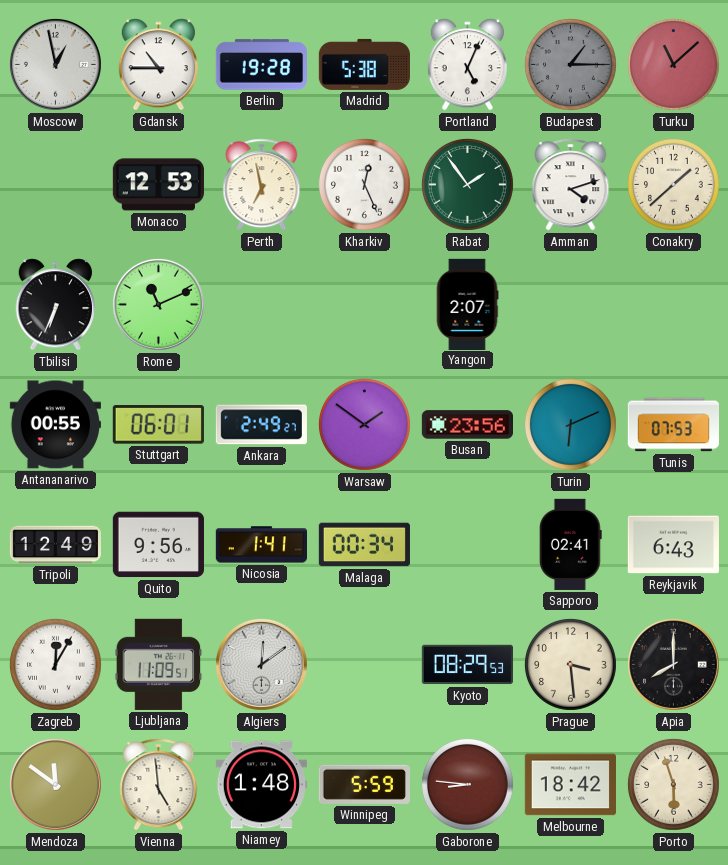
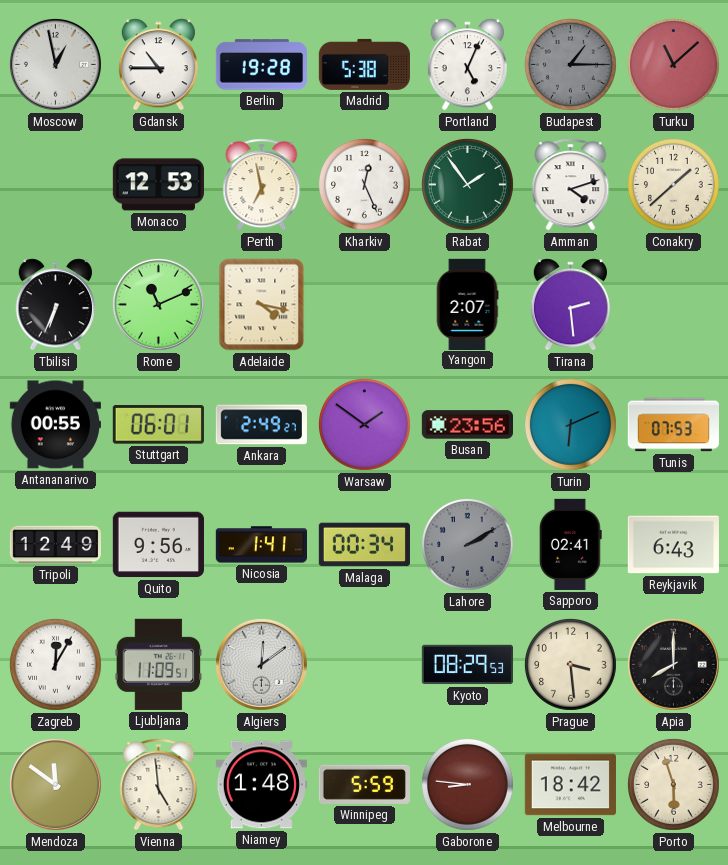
Adelaide: none -> 4:17
Tirana: none -> 2:29
Lahore: none -> 2:10
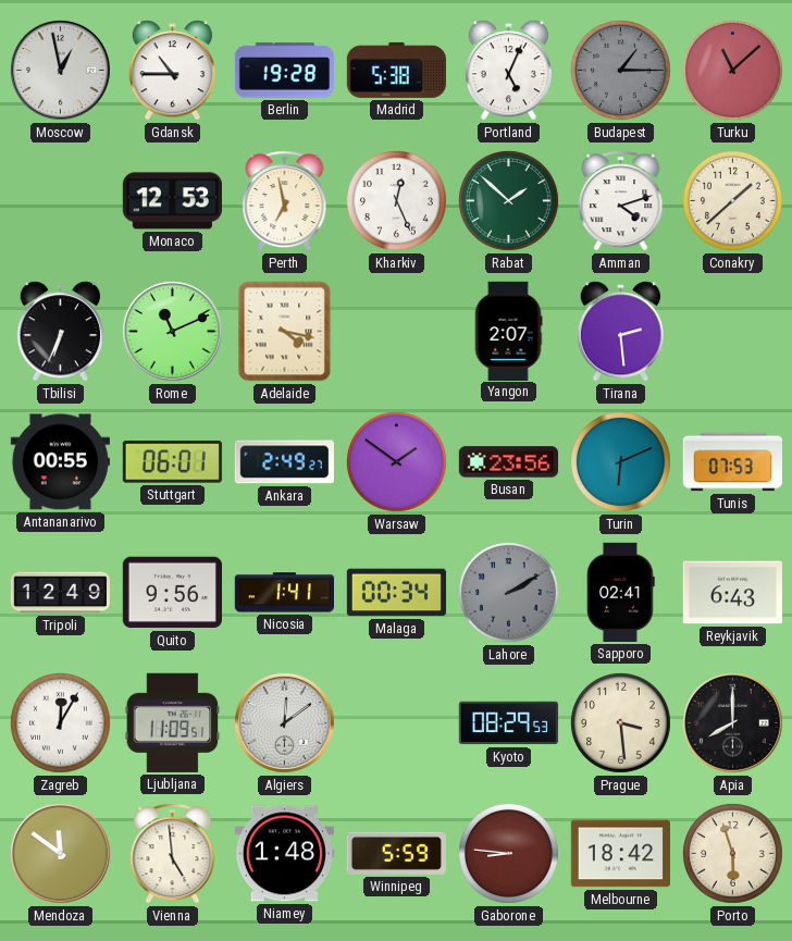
Rabat: 1:54 -> 1:52
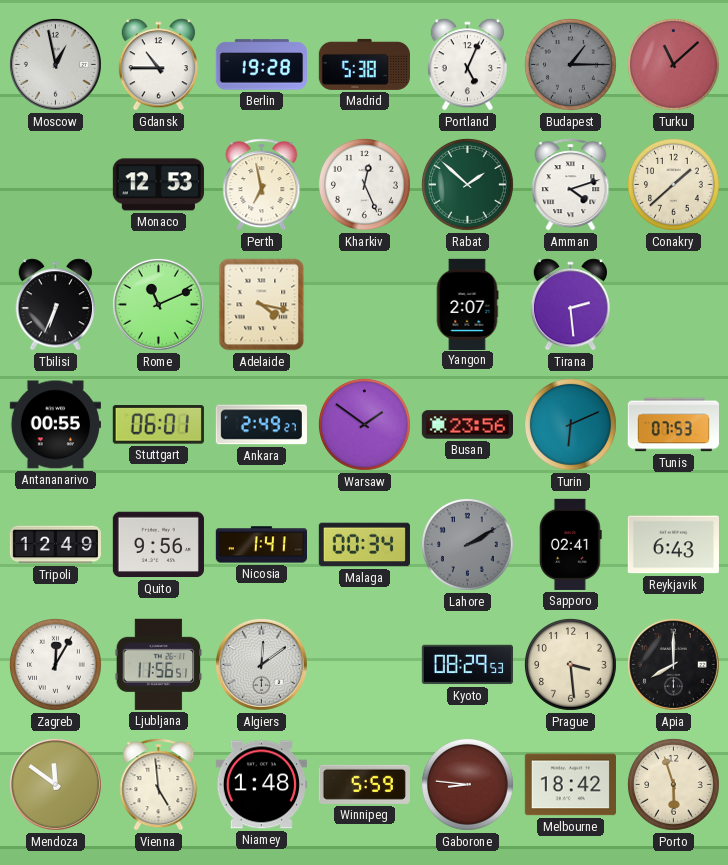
Ljubljana: 11:09 -> 11:56
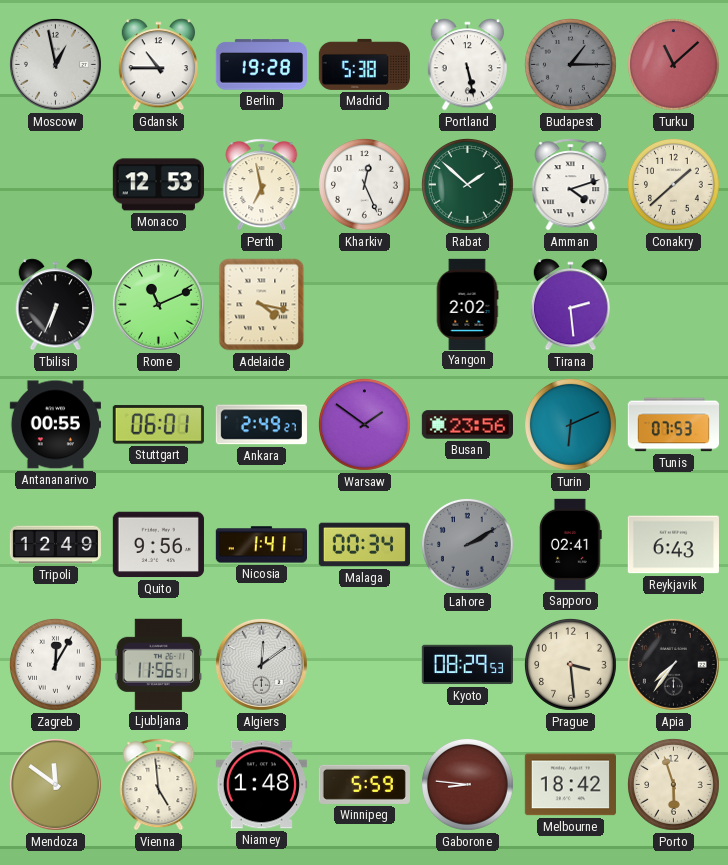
Portland: 5:04 -> 5:28
Yangon: 2:07 -> 2:02
Apia: 8:00 -> 7:36
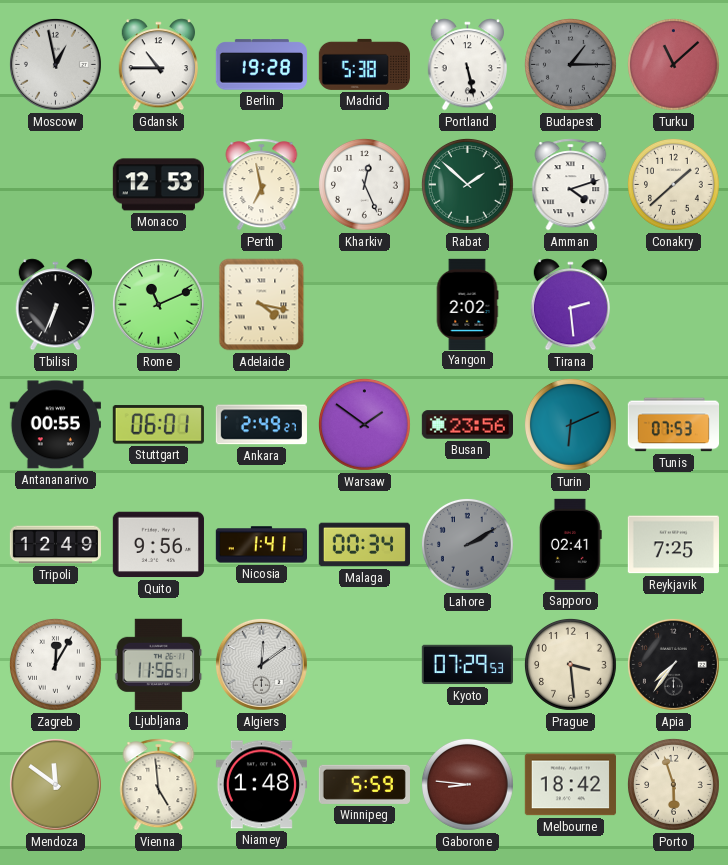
Reykjavik: 6:43 -> 7:25
Kyoto: 08:29 -> 07:29
